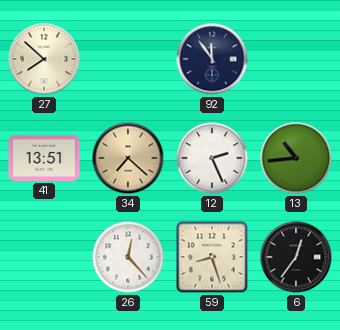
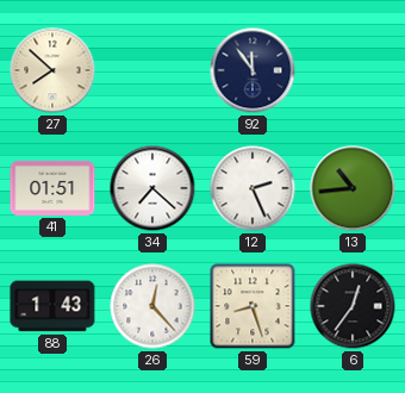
41: 13:51 -> 01:51
34 dial: champagne -> white
88: none -> 1:43
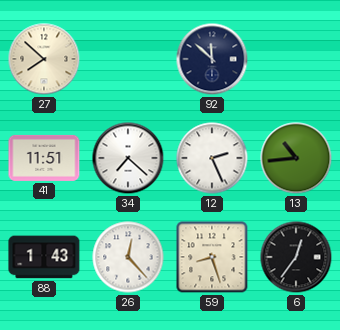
92: 11:54 -> 11:52
41: 01:51 -> 11:51
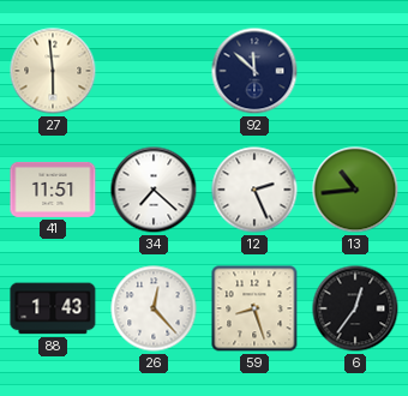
27: 7:52 -> 5:59
